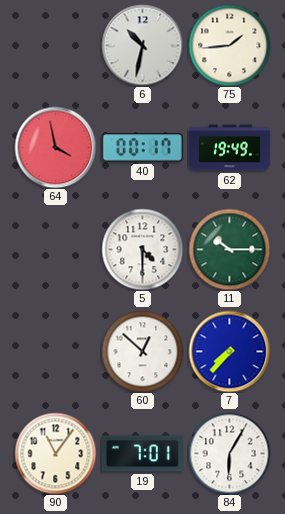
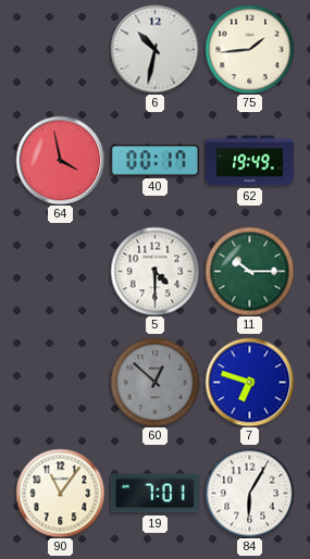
60 dial: white -> grey
7: 7:37 -> 6:48
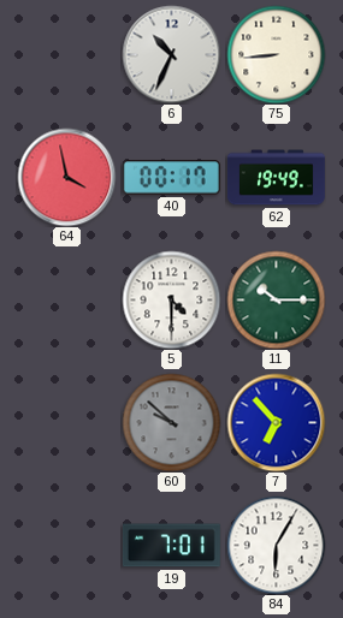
6: 10:32 -> 10:34
75: 1:44 -> 8:44
60: 12:52 -> 9:52
7: 6:48 -> 6:53
90: 11:06 -> none
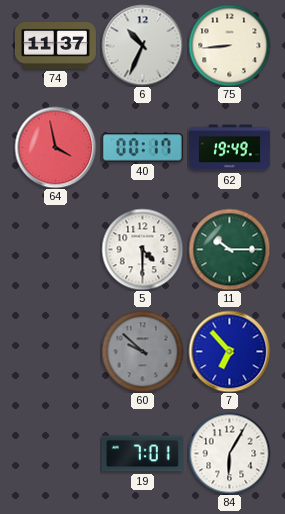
74: none -> 11:37
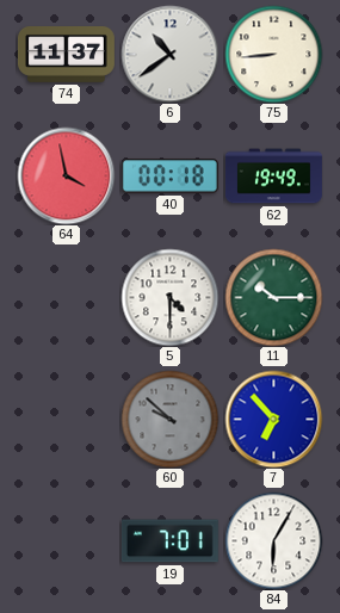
6: 10:34 -> 10:39
40: 00:17 -> 00:18
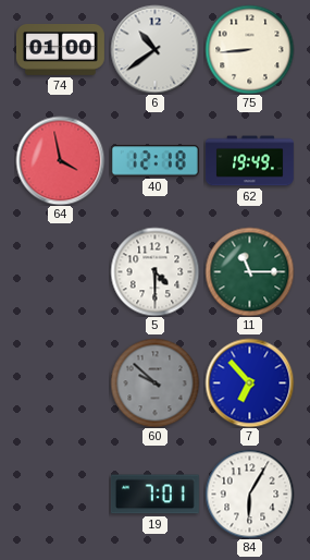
74: 11:37 -> 01:00
40: 00:18 -> 12:18
11: 10:15 -> 11:15
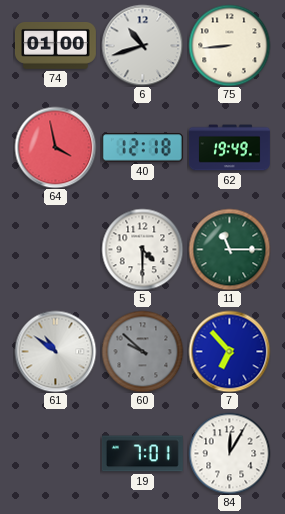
6: 10:39 -> 10:42
61: none -> 10:51
84: 6:05 -> 12:05
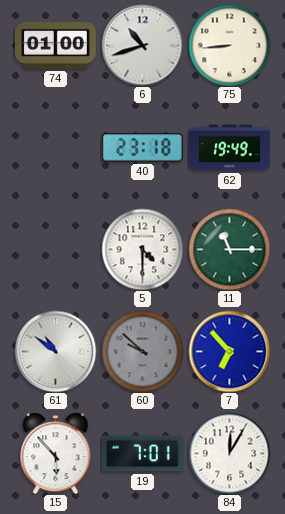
64: 3:58 -> none
40: 12:18 -> 23:18
15: none -> 5:53
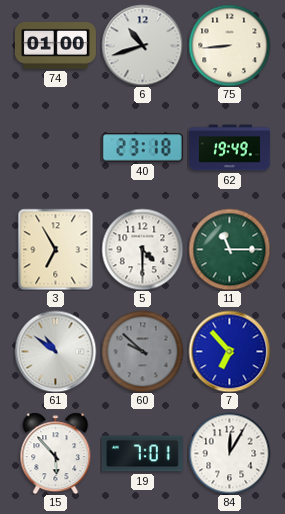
3: none -> 6:55
